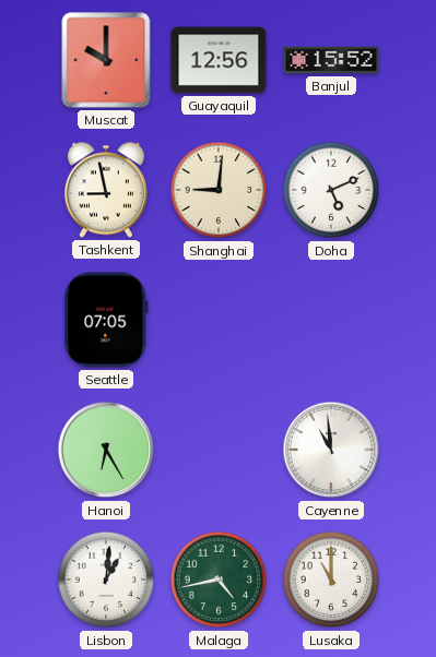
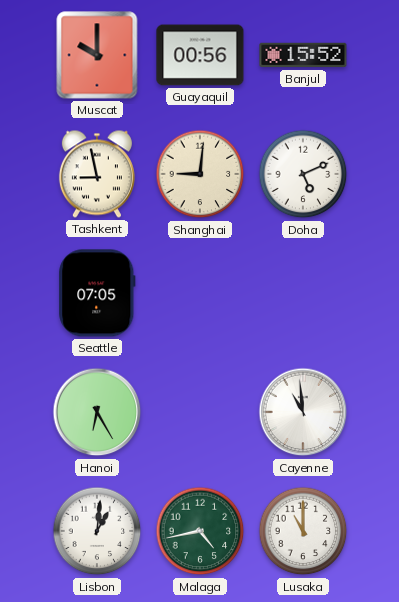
Guayaquil: 12:56 -> 00:56
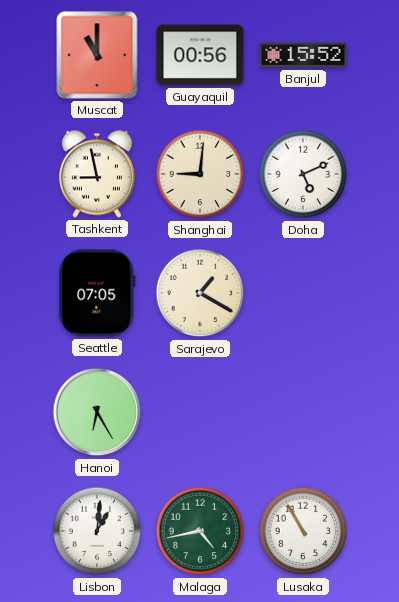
Muscat: 10:00 -> 11:00
Sarajevo: none -> 1:20
Cayenne: 10:59 -> none
Lusaka: 11:00 -> 10:55
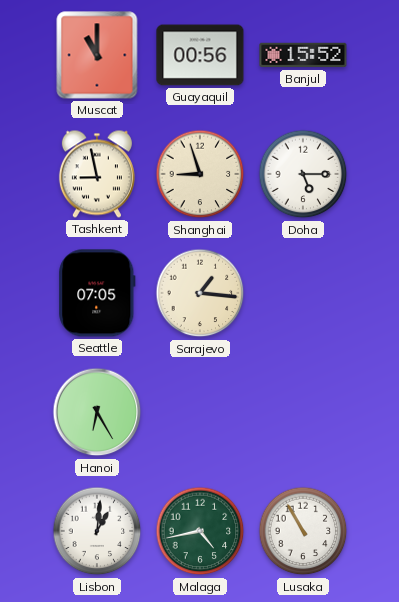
Shanghai: 9:01 -> 8:57
Doha: 5:11 -> 5:15
Sarajevo: 1:20 -> 1:16
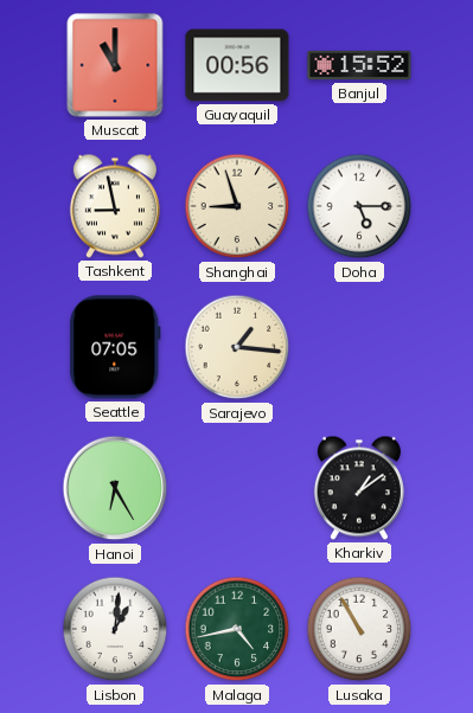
Kharkiv: none -> 1:09
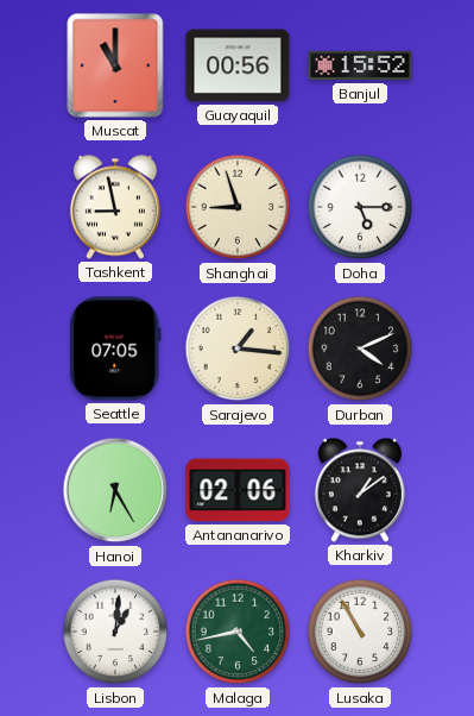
Durban: none -> 4:11
Antananarivo: none -> 02:06
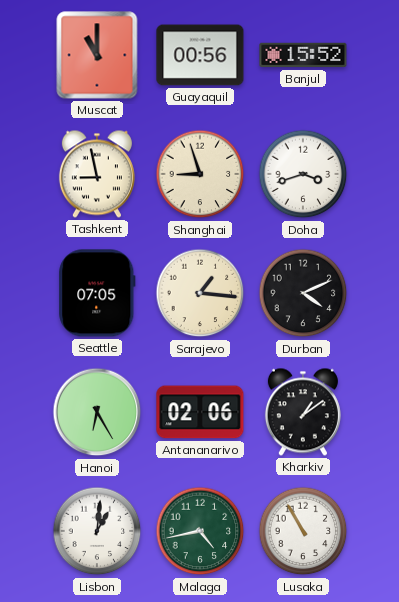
Doha: 5:15 -> 3:42
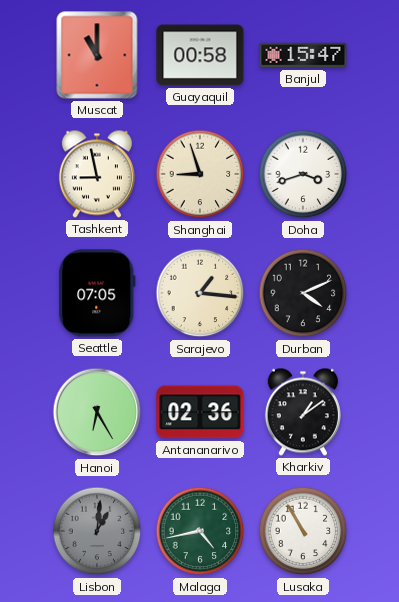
Guayaquil: 00:56 -> 00:58
Banjul: 15:52 -> 15:47
Antananarivo: 02:06 -> 02:36
Lisbon dial: white -> grey
